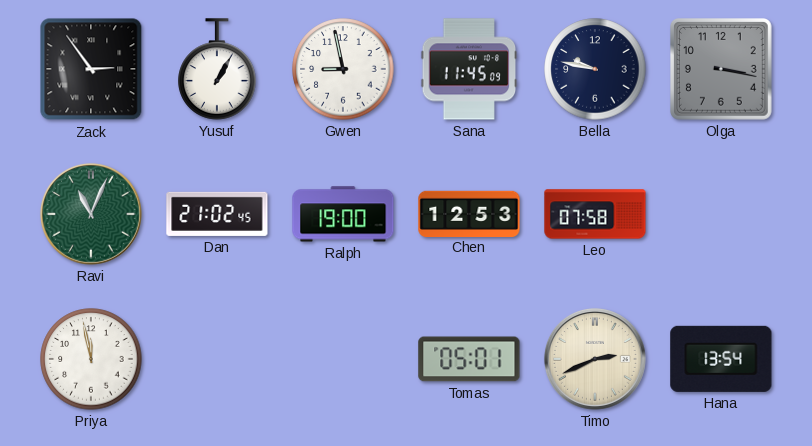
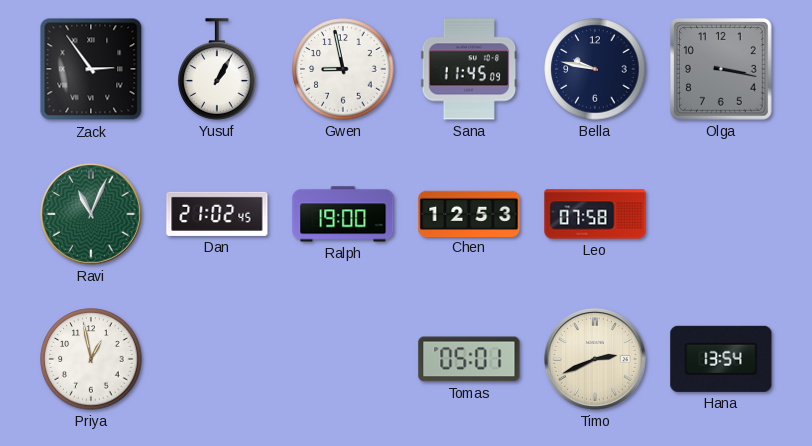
Priya: 11:58 -> 12:58
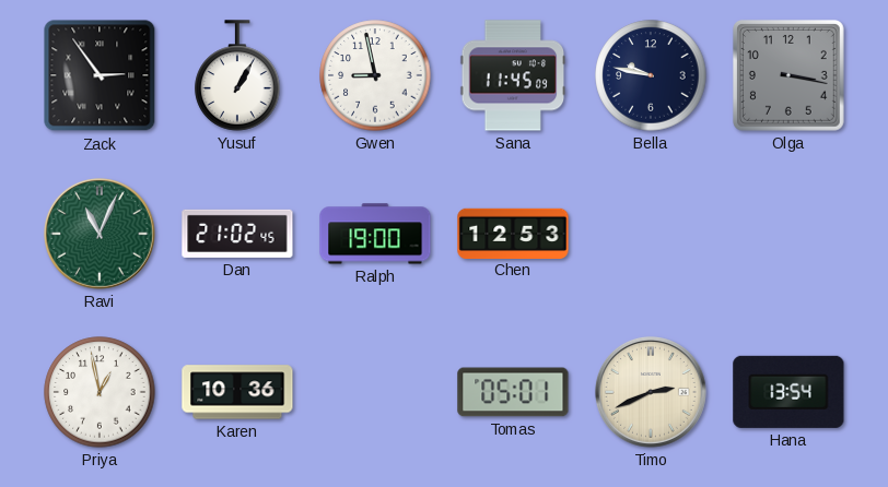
Leo: 07:58 -> none
Karen: none -> 10:36
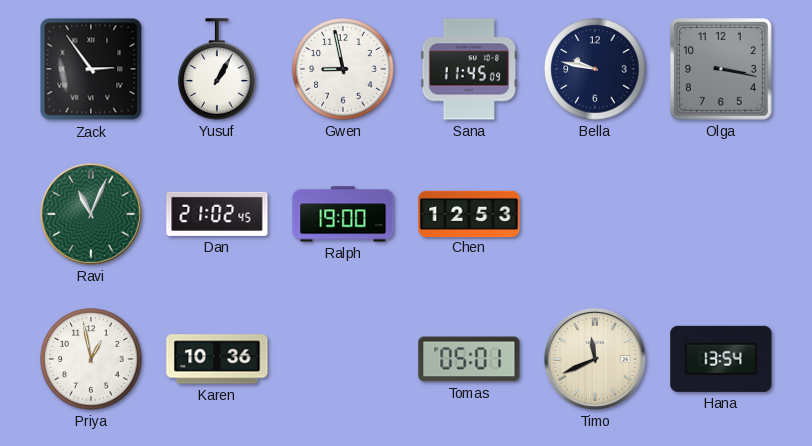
Timo: 2:41 -> 11:41
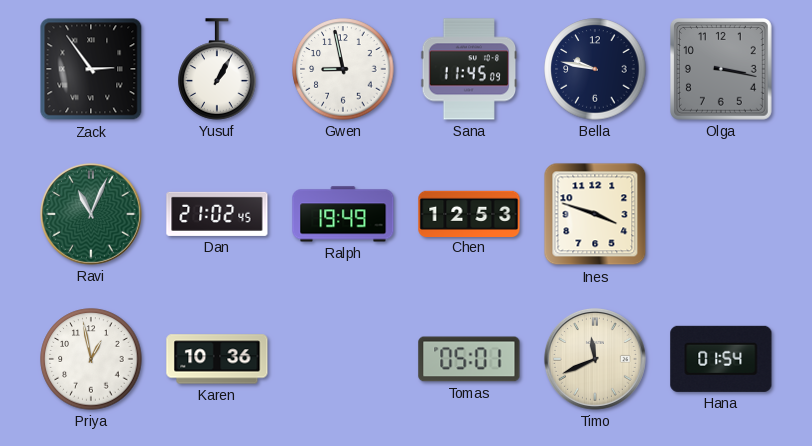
Ralph: 19:00 -> 19:49
Ines: none -> 3:48
Hana: 13:54 -> 01:54
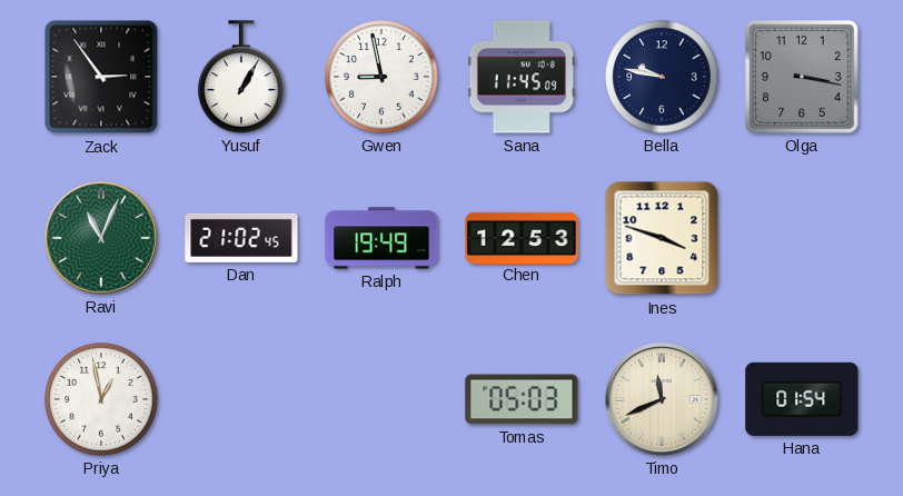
Karen: 10:36 -> none
Tomas: 05:01 -> 05:03
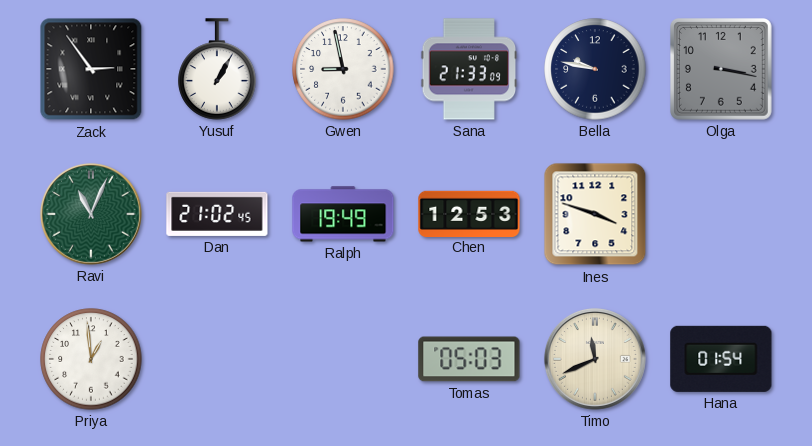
Sana: 11:45 -> 21:33
Priya: 12:58 -> 12:59
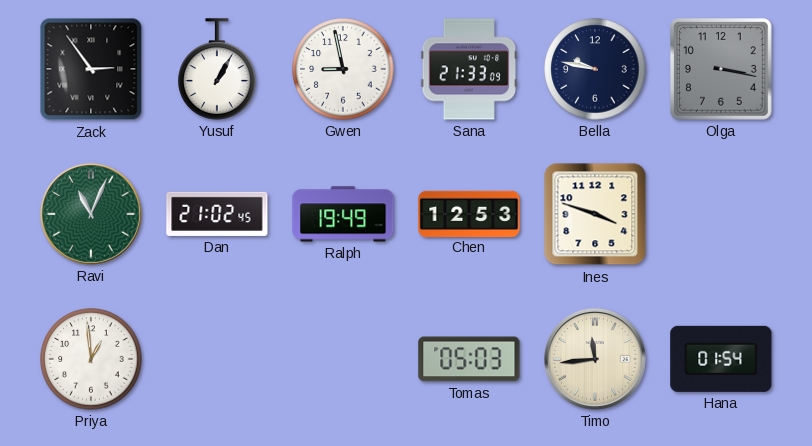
Timo: 11:41 -> 11:44
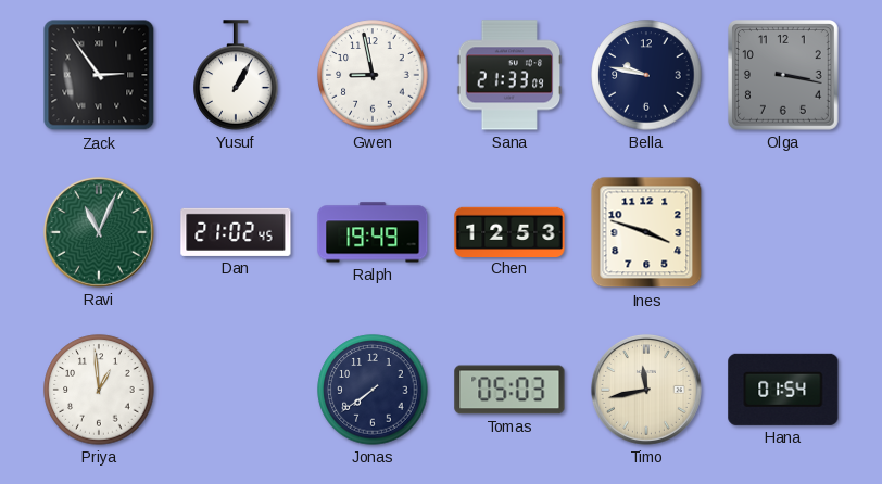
Jonas: none -> 7:39
Timo: 11:44 -> 11:43
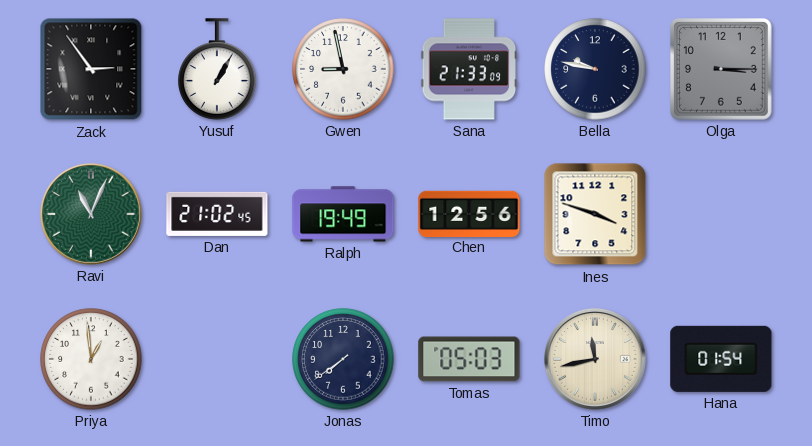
Olga: 3:17 -> 3:15
Chen: 12:53 -> 12:56
